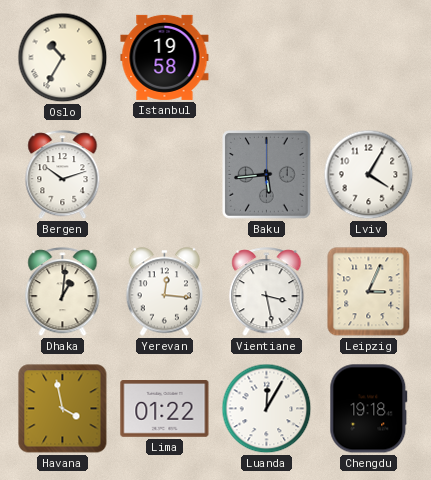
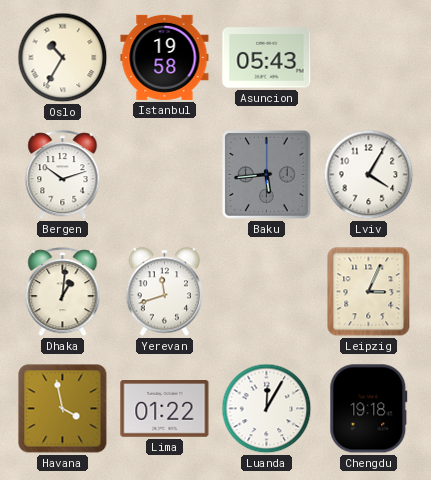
Asuncion: none -> 05:43
Yerevan: 12:16 -> 11:42
Vientiane: 3:28 -> none
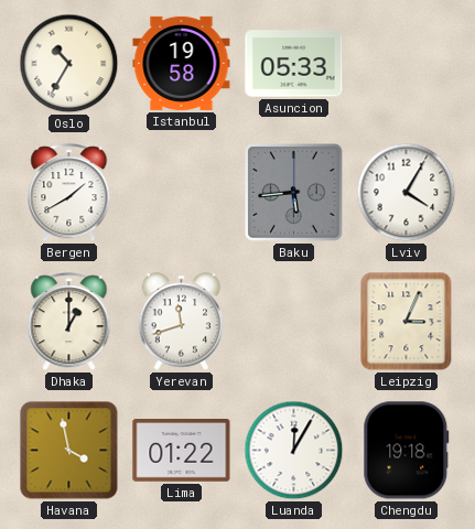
Asuncion: 05:43 -> 05:33
Bergen: 10:12 -> 1:40
Dhaka: 1:01 -> 1:00
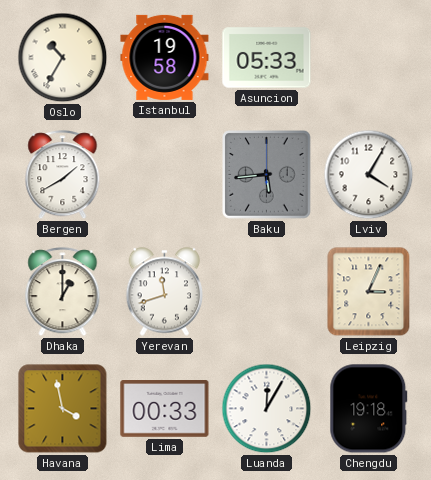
Lima: 01:22 -> 00:33
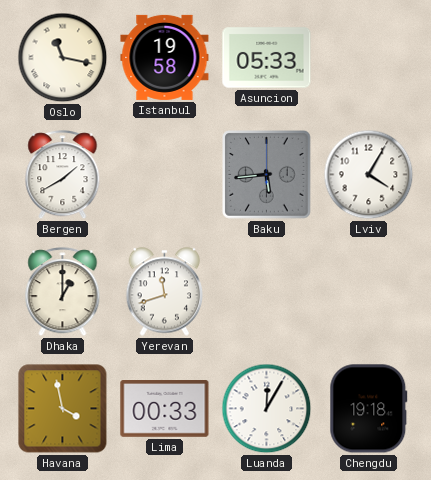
Oslo: 10:35 -> 11:17
Leipzig: 3:04 -> none
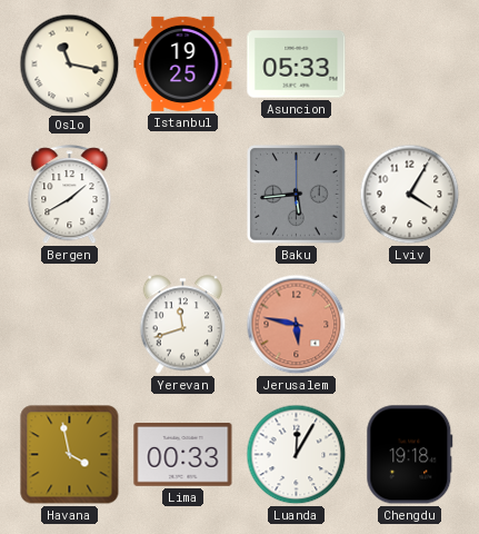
Istanbul: 19:58 -> 19:25
Dhaka: 1:00 -> none
Jerusalem: none -> 5:47
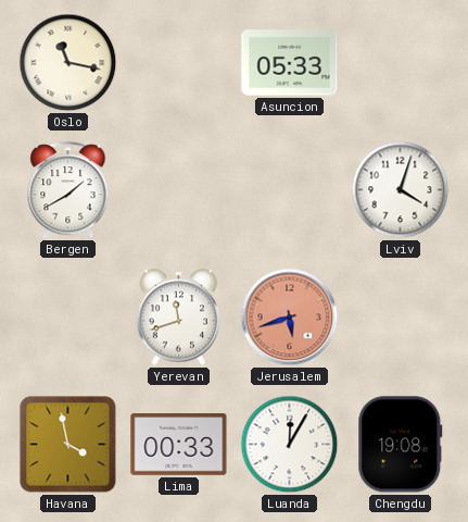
Istanbul: 19:25 -> none
Baku: 5:44 -> none
Lviv: 4:05 -> 4:03
Jerusalem: 5:47 -> 5:42
Chengdu: 19:18 -> 19:08
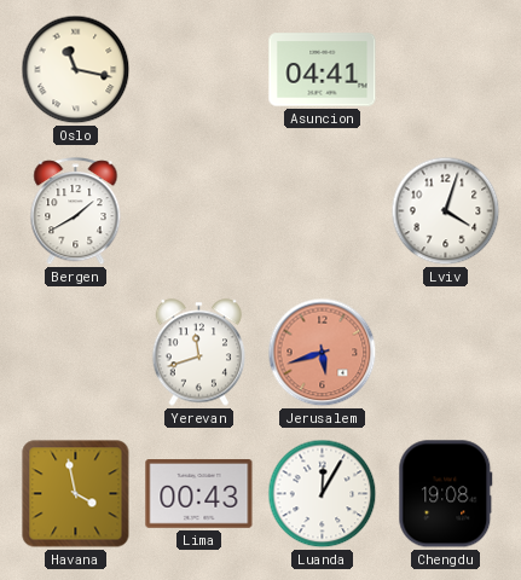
Asuncion: 05:33 -> 04:41
Lima: 00:33 -> 00:43
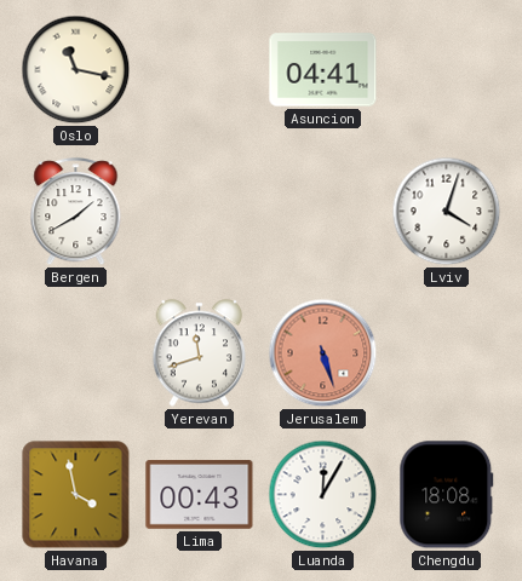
Jerusalem: 5:42 -> 5:27
Chengdu: 19:08 -> 18:08
